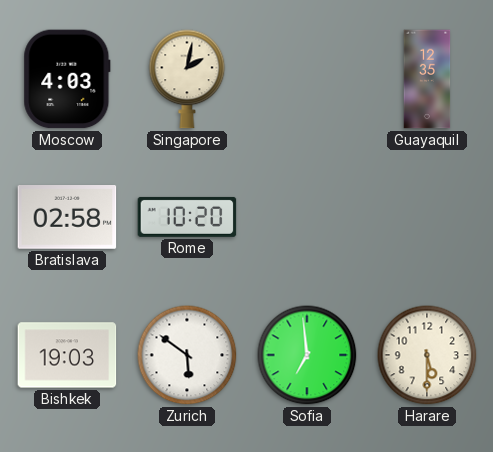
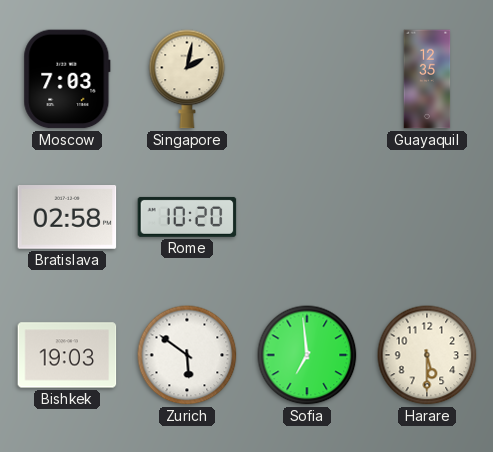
Moscow: 4:03 -> 7:03
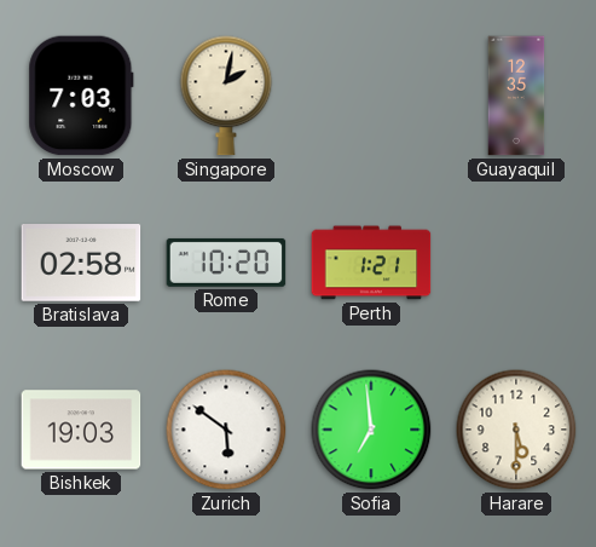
Perth: none -> 1:21
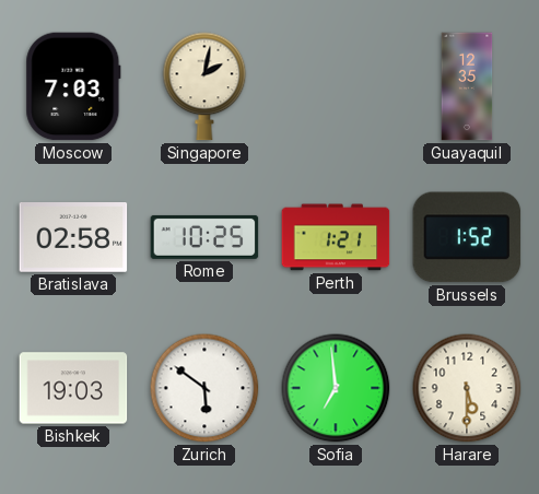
Rome: 10:20 -> 10:25
Brussels: none -> 1:52
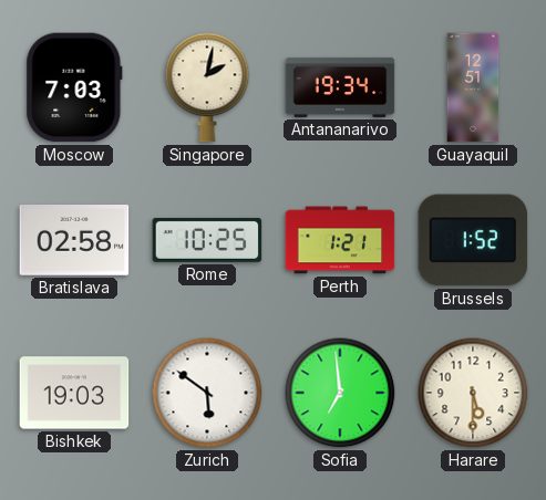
Antananarivo: none -> 19:34
Guayaquil: 12:35 -> 12:51
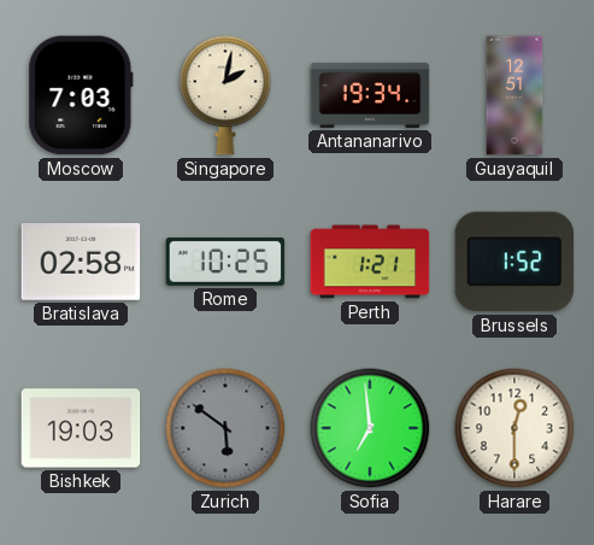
Zurich dial: white -> grey
Harare: 5:30 -> 12:30
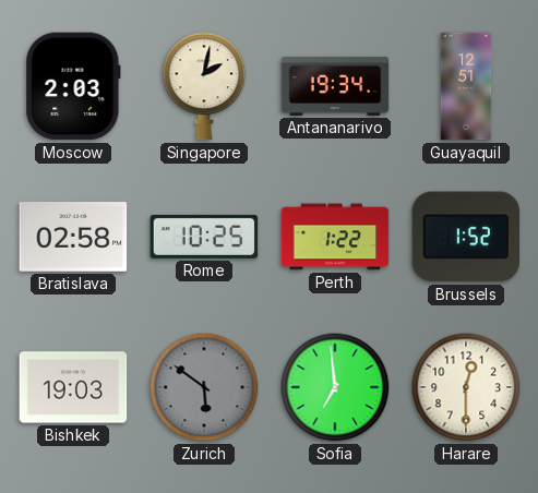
Moscow: 7:03 -> 2:03
Perth: 1:21 -> 1:22
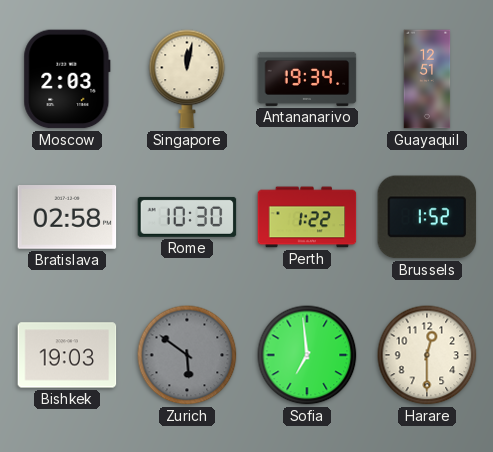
Singapore: 2:02 -> 12:02
Rome: 10:25 -> 10:30
